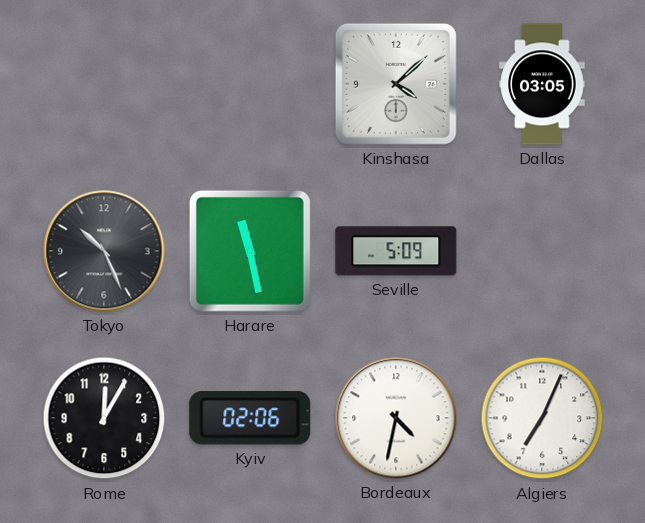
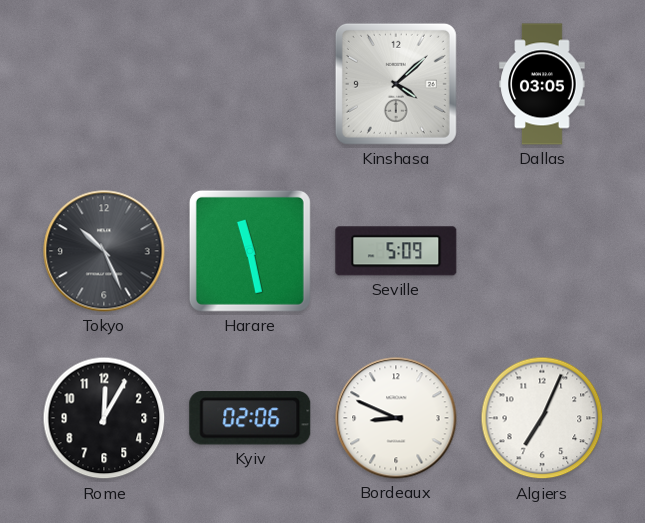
Bordeaux: 4:32 -> 8:49
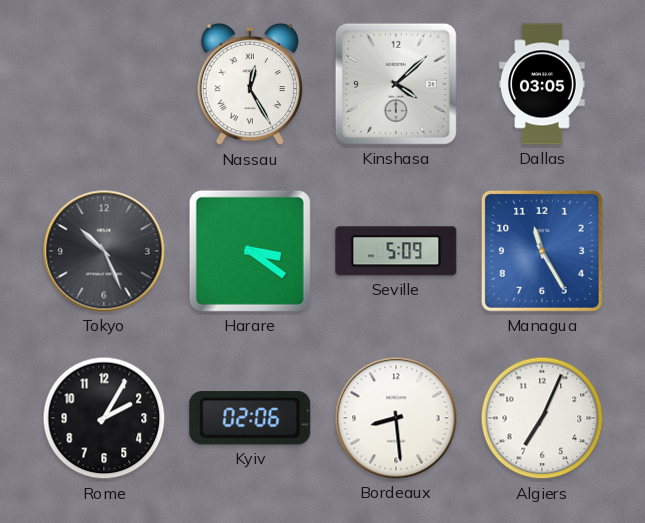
Nassau: none -> 12:25
Harare: 11:28 -> 3:21
Managua: none -> 11:25
Rome: 12:05 -> 2:05
Bordeaux: 8:49 -> 8:29
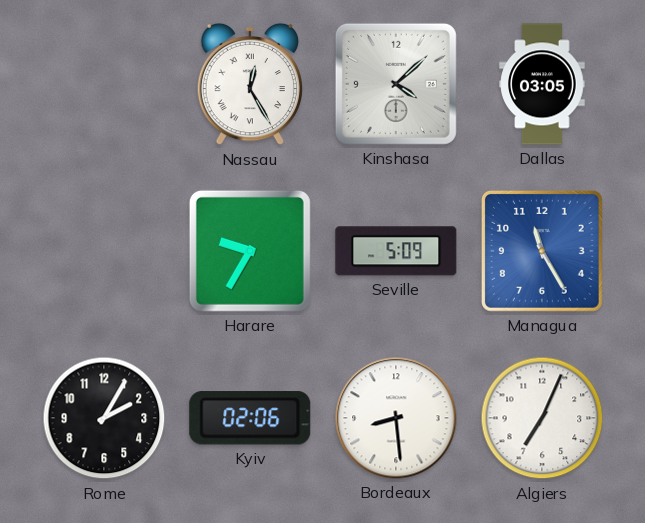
Tokyo: 10:26 -> none
Harare: 3:21 -> 9:35
